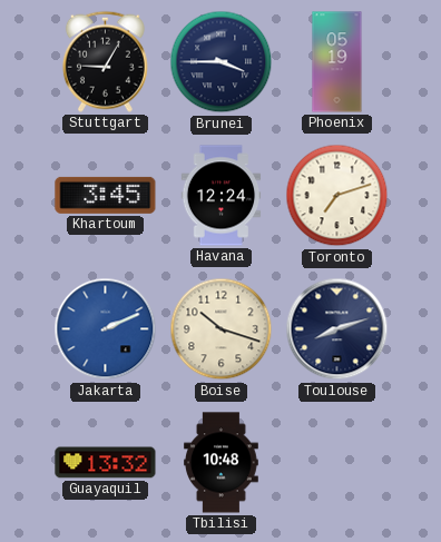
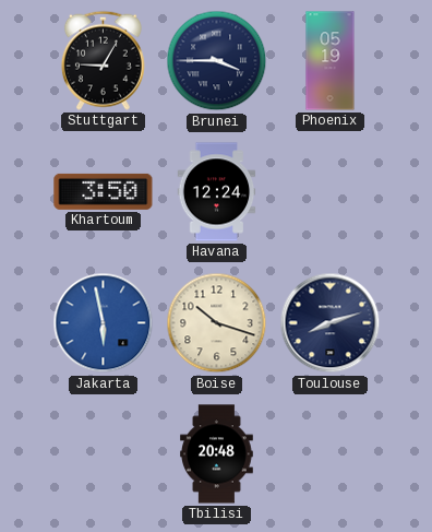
Khartoum: 3:45 -> 3:50
Toronto: 7:12 -> none
Jakarta: 2:11 -> 5:58
Guayaquil: 13:32 -> none
Tbilisi: 10:48 -> 20:48
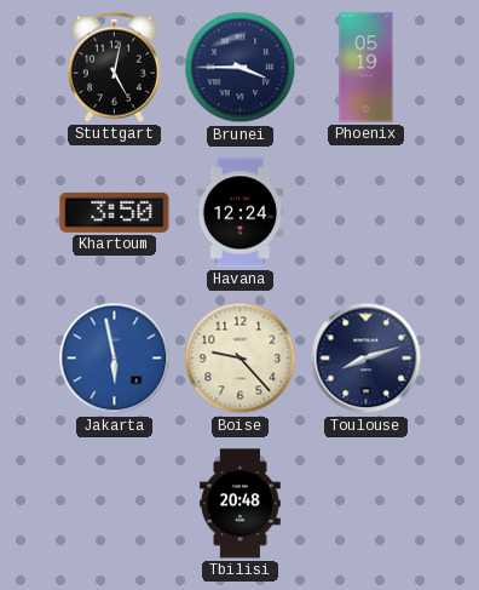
Stuttgart: 9:05 -> 5:02
Boise: 10:18 -> 9:23
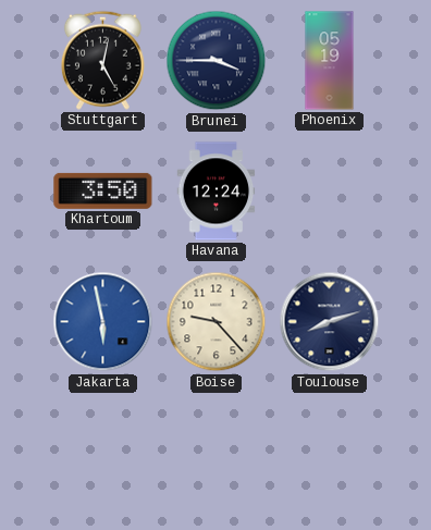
Tbilisi: 20:48 -> none
